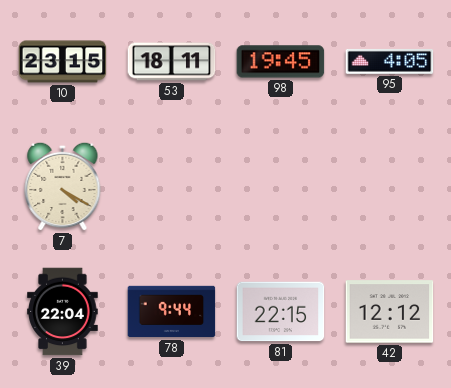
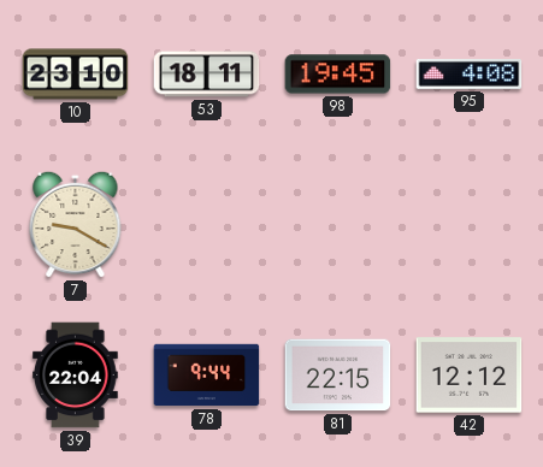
10: 23:15 -> 23:10
95: 4:05 -> 4:08
7: 4:20 -> 9:20
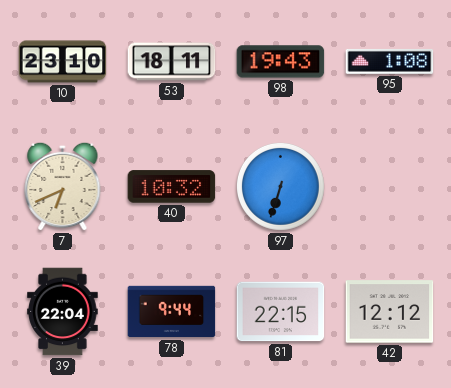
98: 19:45 -> 19:43
95: 4:08 -> 1:08
7: 9:20 -> 6:41
40: none -> 10:32
97: none -> 6:33
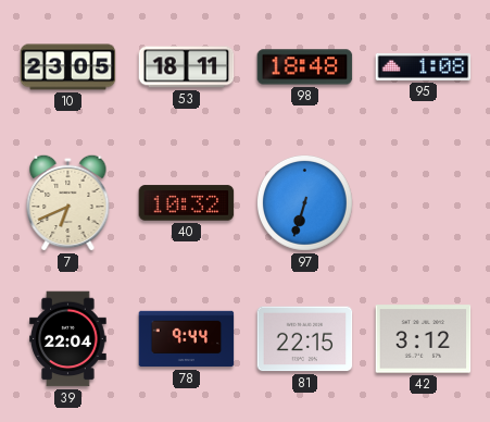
10: 23:10 -> 23:05
98: 19:43 -> 18:48
42: 12:12 -> 3:12
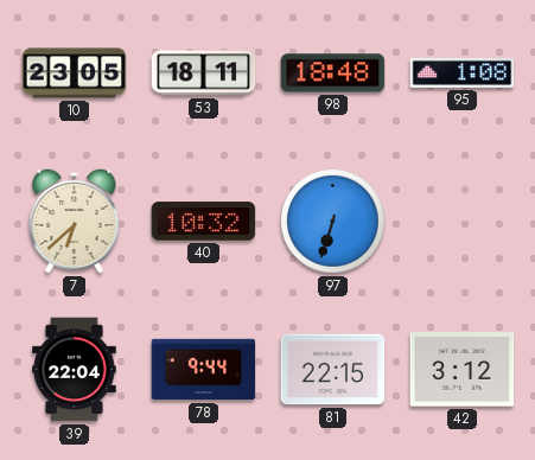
7: 6:41 -> 6:38
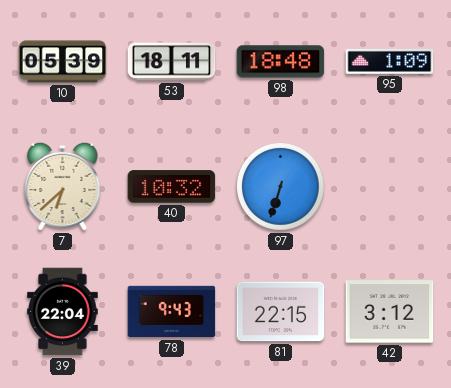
10: 23:05 -> 05:39
95: 1:08 -> 1:09
78: 9:44 -> 9:43
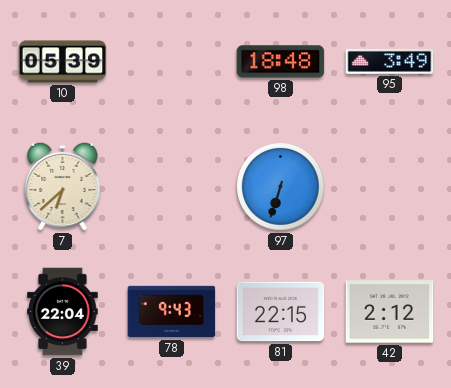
53: 18:11 -> none
95: 1:09 -> 3:49
40: 10:32 -> none
42: 3:12 -> 2:12
